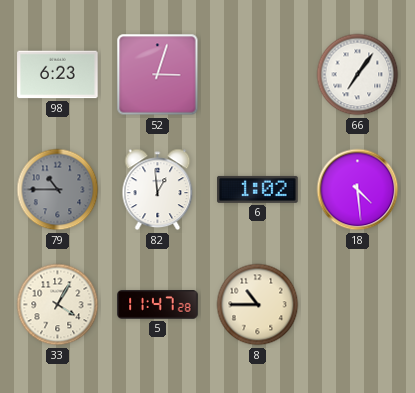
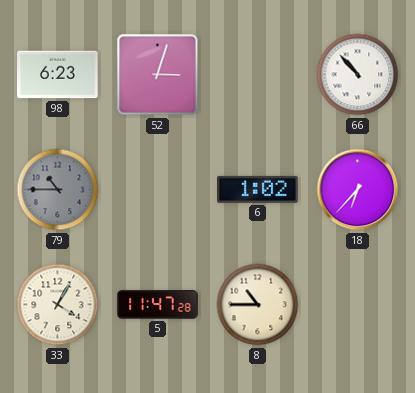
66: 7:06 -> 10:53
82: 12:59 -> none
18: 4:29 -> 6:37
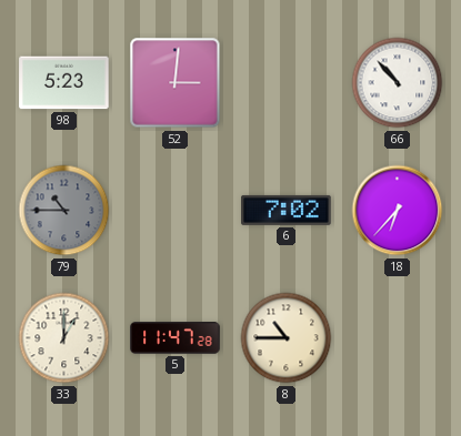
98: 6:23 -> 5:23
52: 3:03 -> 3:01
6: 1:02 -> 7:02
33: 4:05 -> 1:00
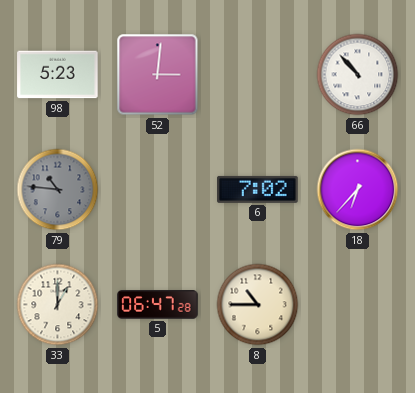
79: 10:45 -> 10:46
5: 11:47 -> 06:47
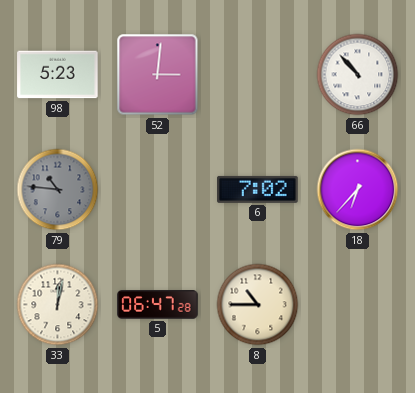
33: 1:00 -> 12:02
